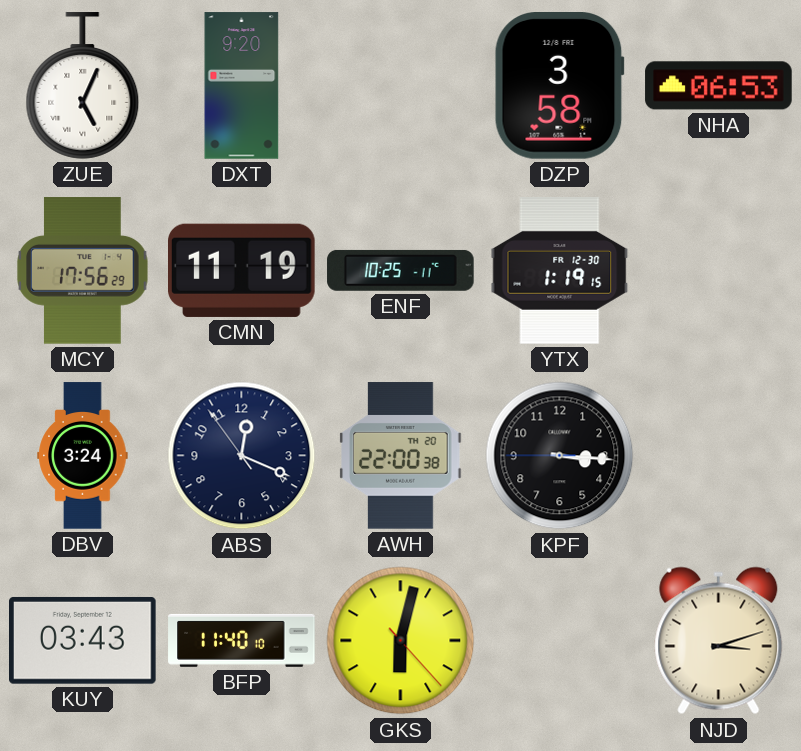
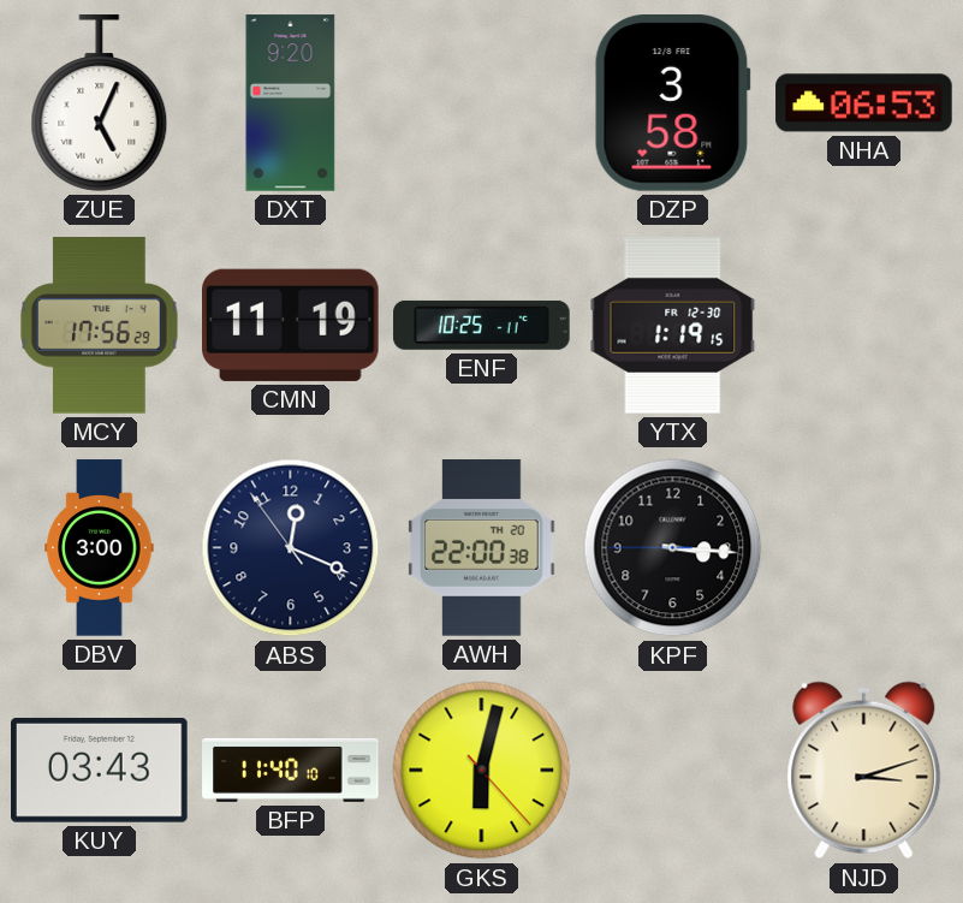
DBV: 3:24 -> 3:00
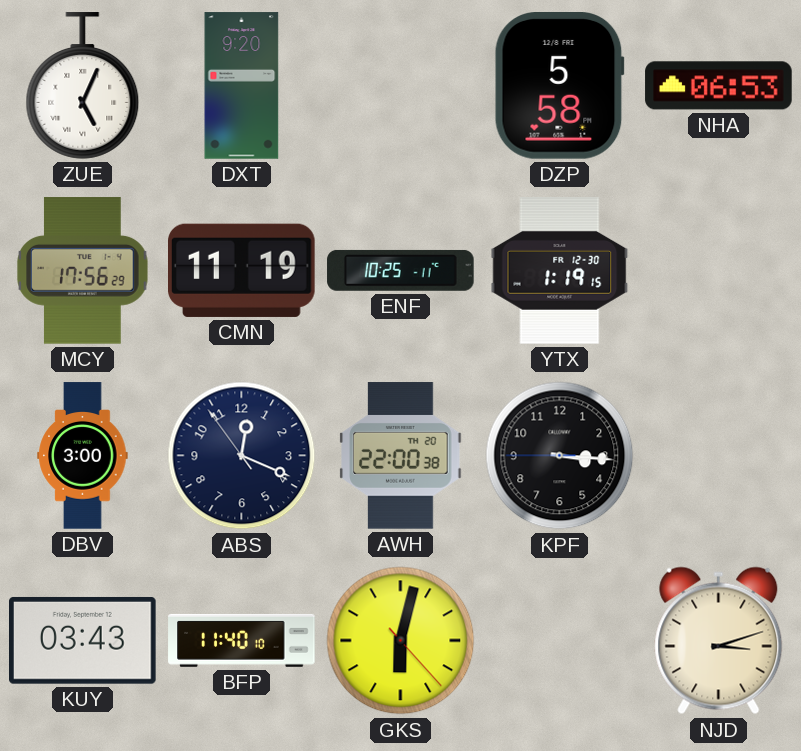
DZP: 3:58 -> 5:58
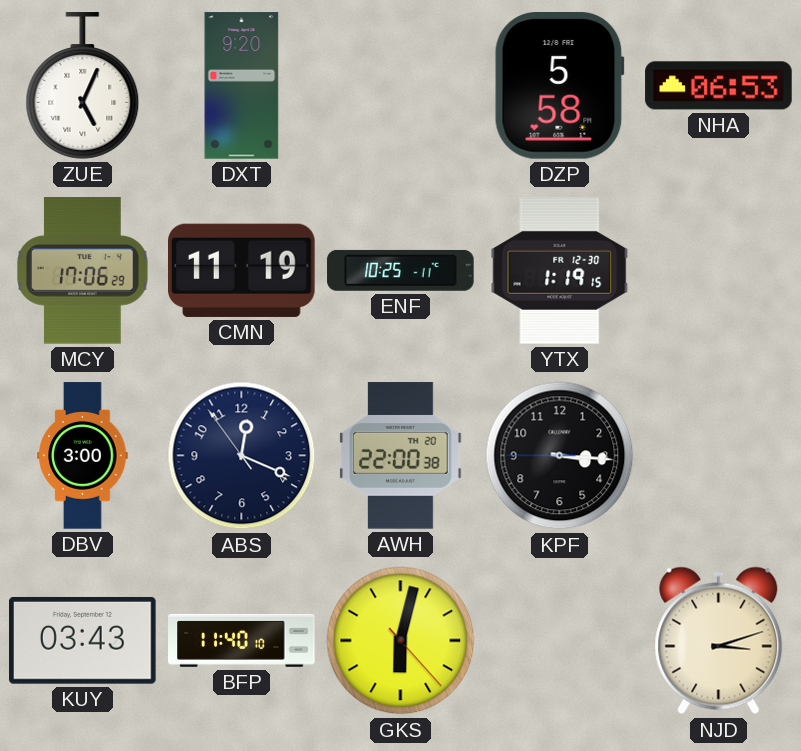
MCY: 17:56 -> 17:06
